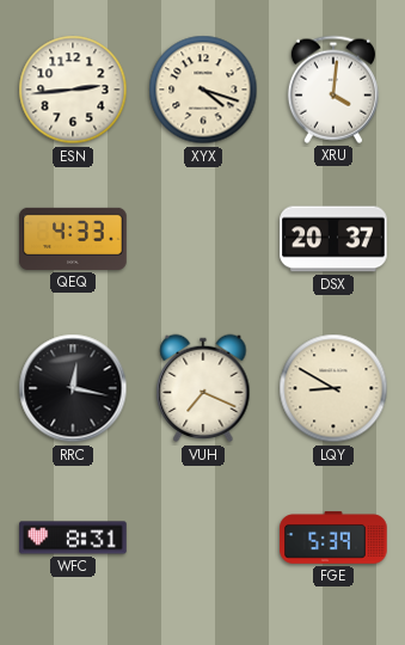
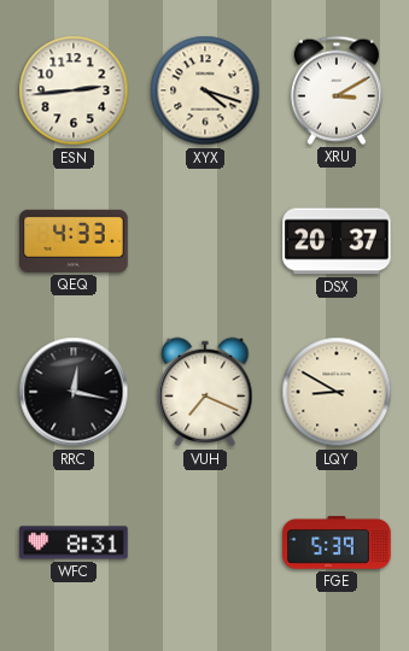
XRU: 4:01 -> 3:10
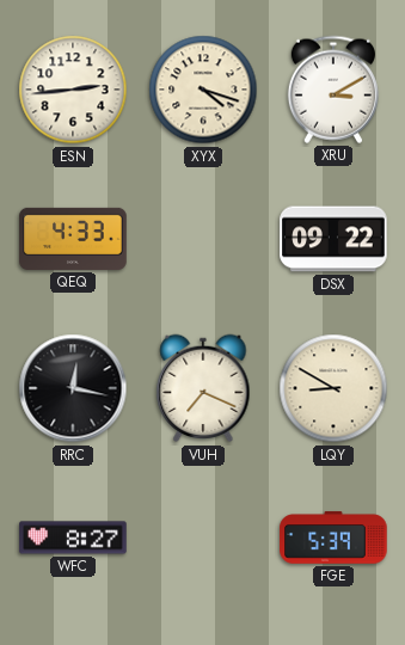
DSX: 20:37 -> 09:22
WFC: 8:31 -> 8:27
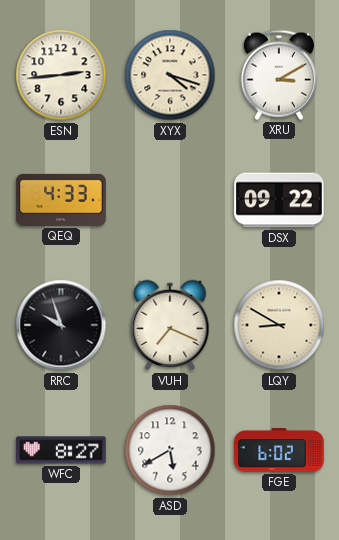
RRC: 12:17 -> 9:57
ASD: none -> 5:40
FGE: 5:39 -> 6:02
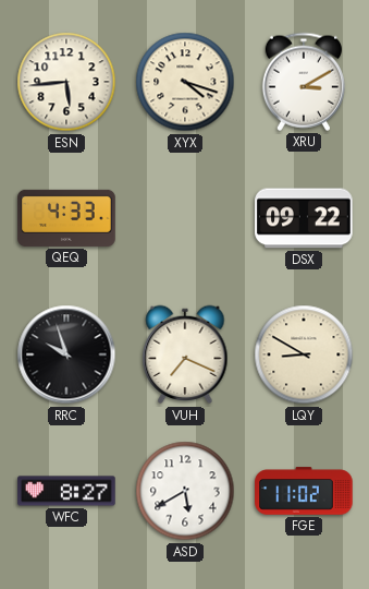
ESN: 2:44 -> 5:44
FGE: 6:02 -> 11:02
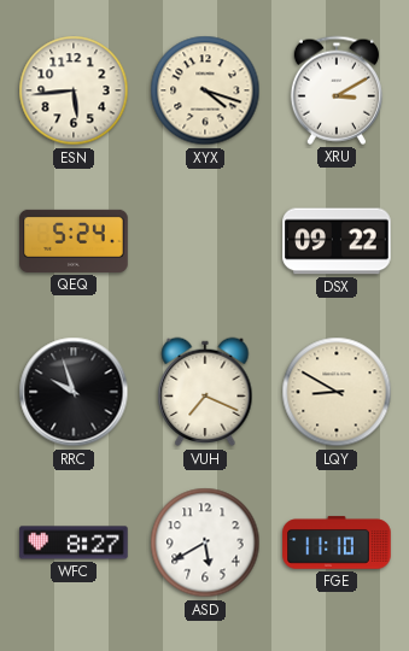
QEQ: 4:33 -> 5:24
FGE: 11:02 -> 11:10
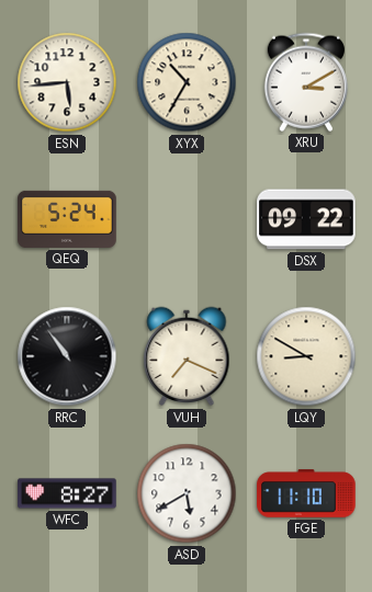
XYX: 4:18 -> 10:35
RRC: 9:57 -> 10:54
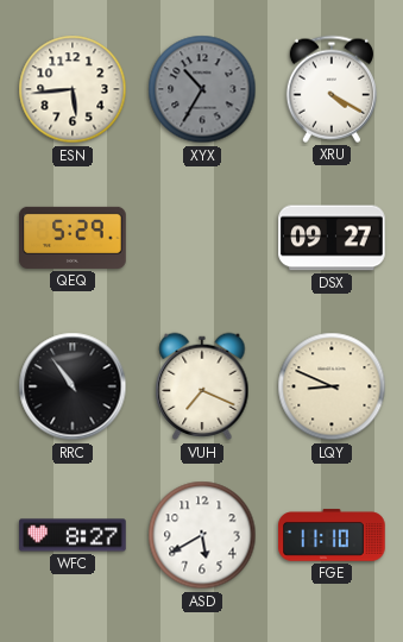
XYX dial: cream -> grey
XRU: 3:10 -> 4:20
QEQ: 5:24 -> 5:29
DSX: 09:22 -> 09:27
LQY: 8:50 -> 8:49
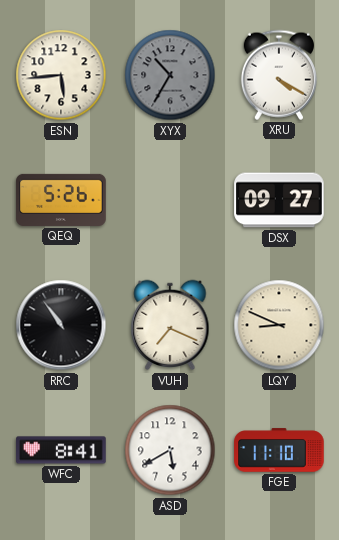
QEQ: 5:29 -> 5:26
WFC: 8:27 -> 8:41
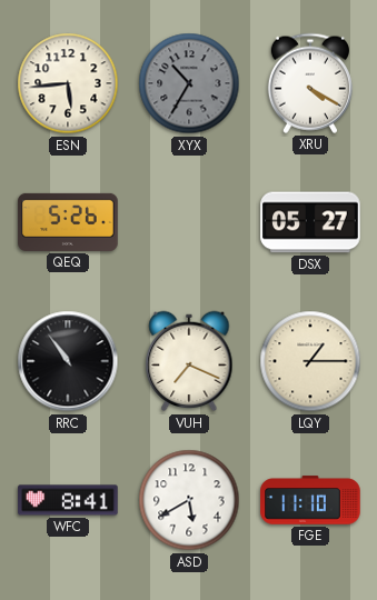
DSX: 09:27 -> 05:27
LQY: 8:49 -> 1:15
